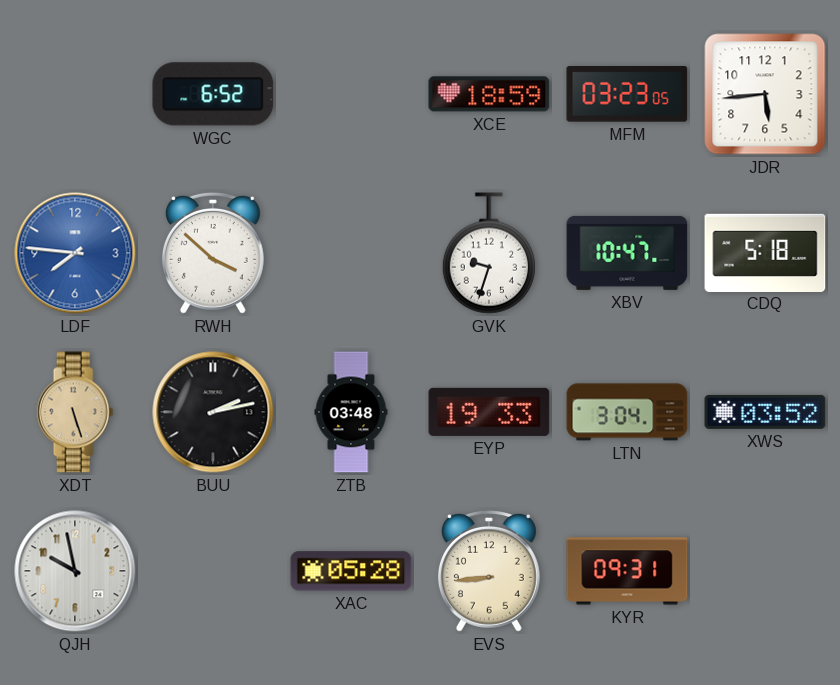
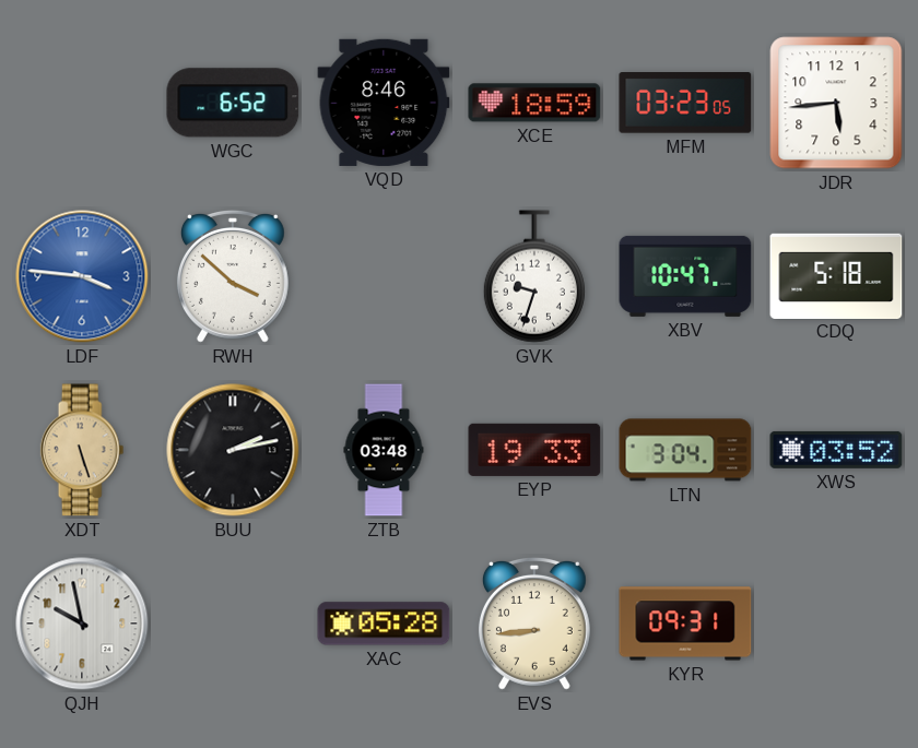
VQD: none -> 8:46
LDF: 7:46 -> 3:46
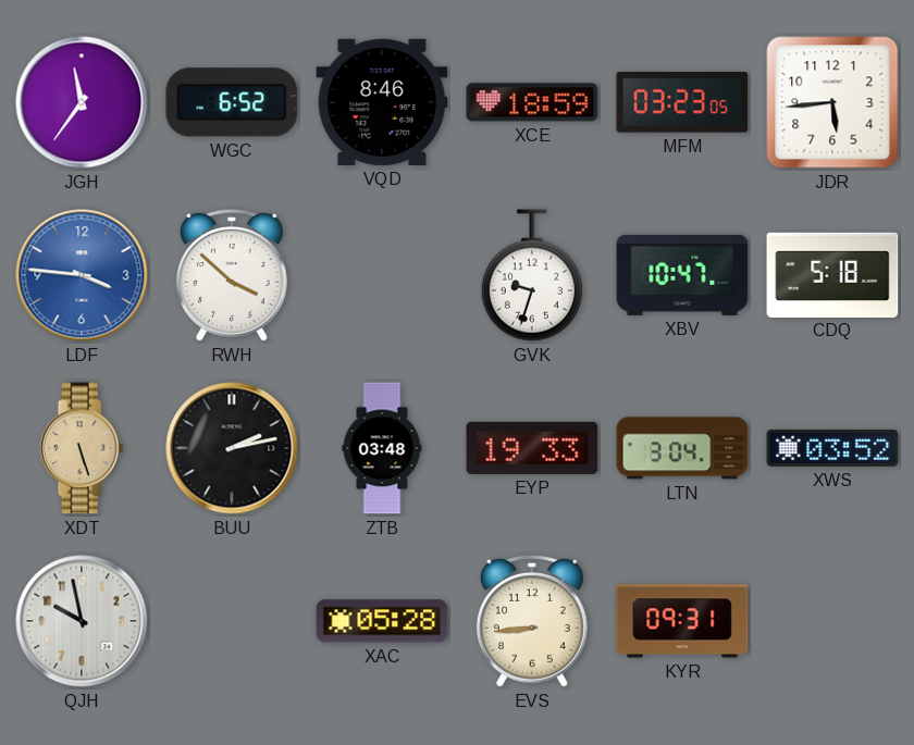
JGH: none -> 11:36
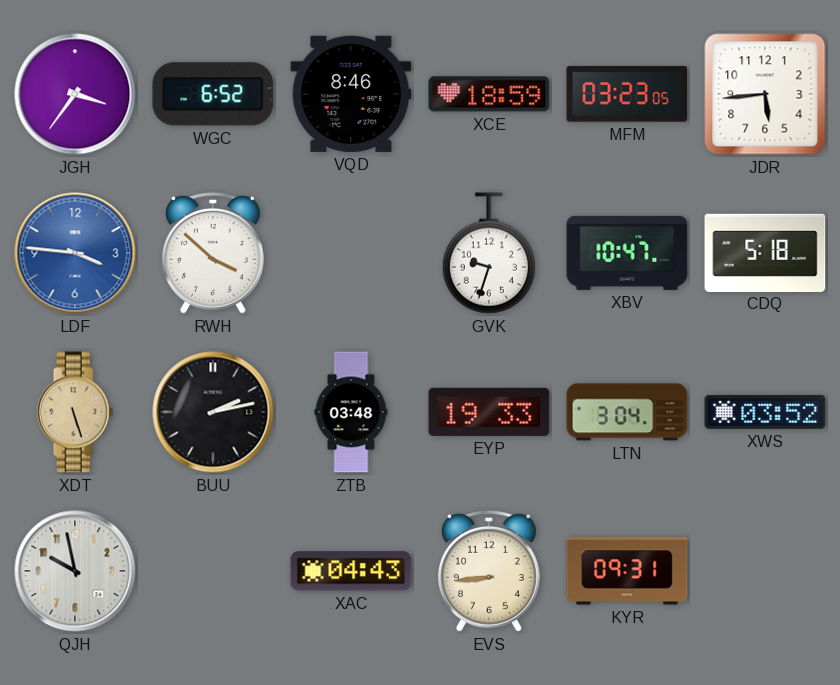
JGH: 11:36 -> 3:36
XAC: 05:28 -> 04:43
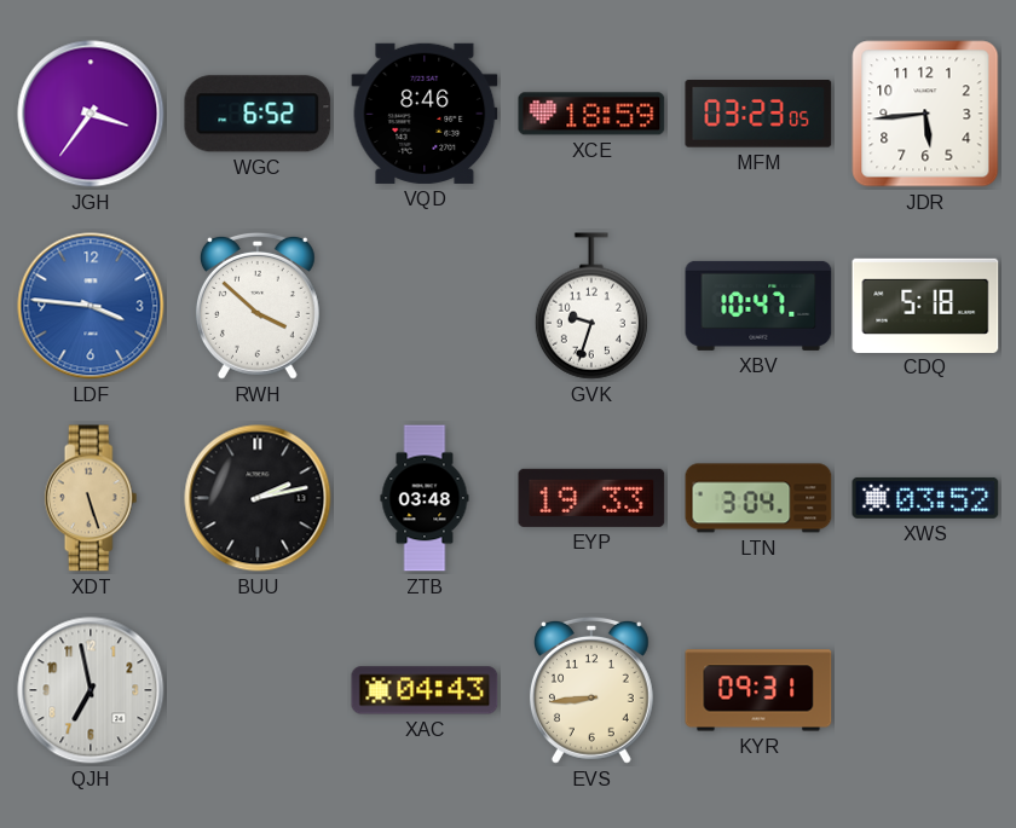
QJH: 9:58 -> 6:58
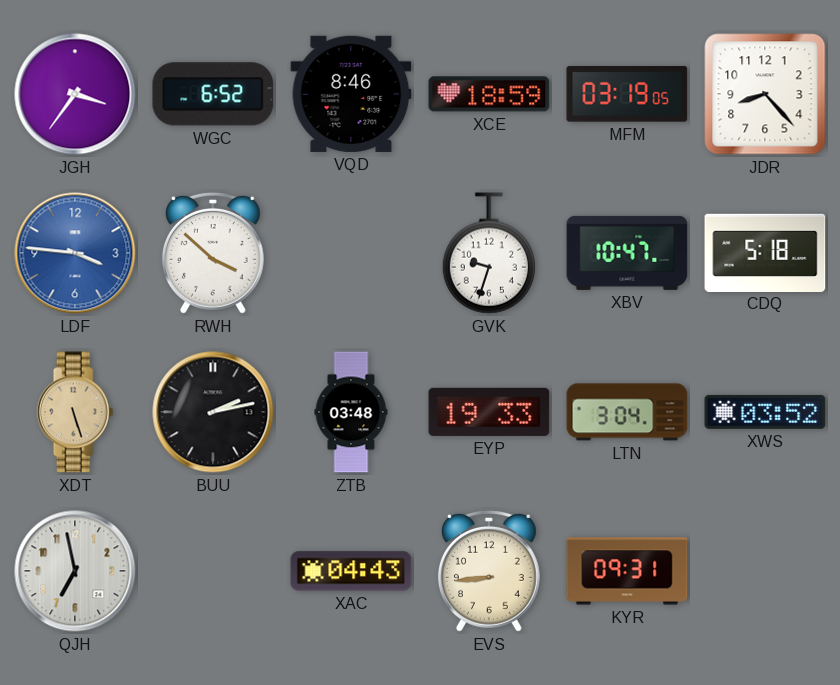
MFM: 03:23 -> 03:19
JDR: 5:44 -> 8:23
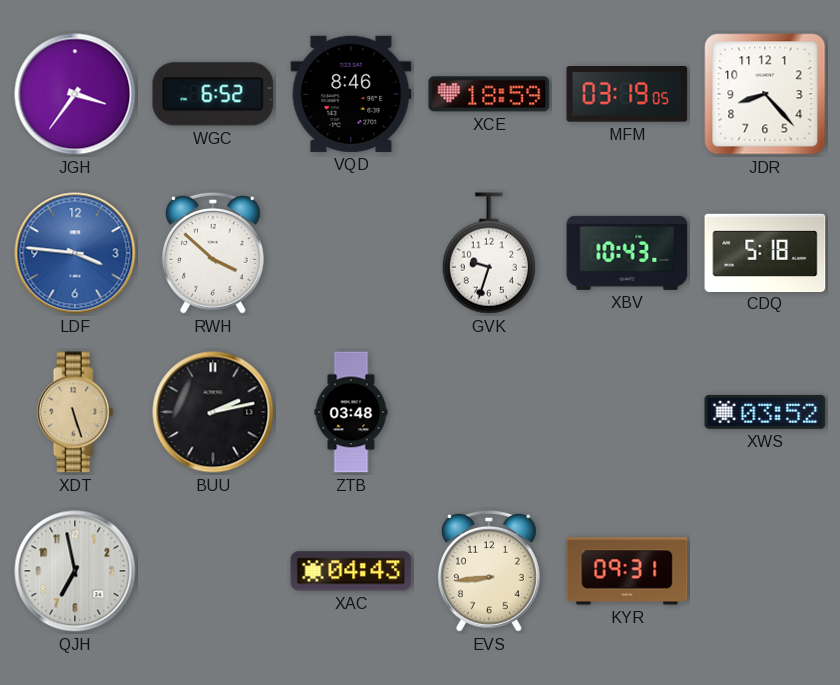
XBV: 10:47 -> 10:43
EYP: 19:33 -> none
LTN: 3:04 -> none
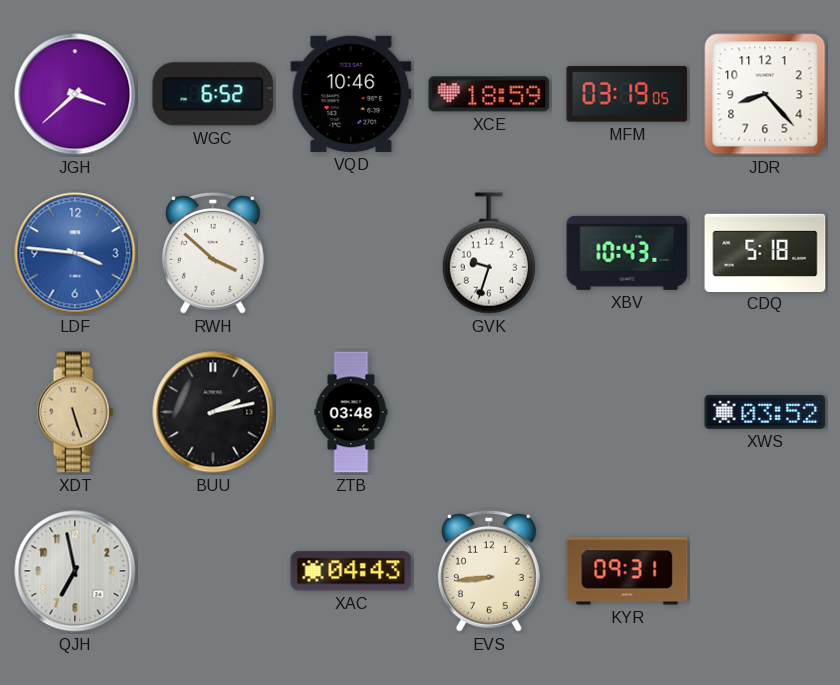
JGH: 3:36 -> 3:38
VQD: 8:46 -> 10:46
